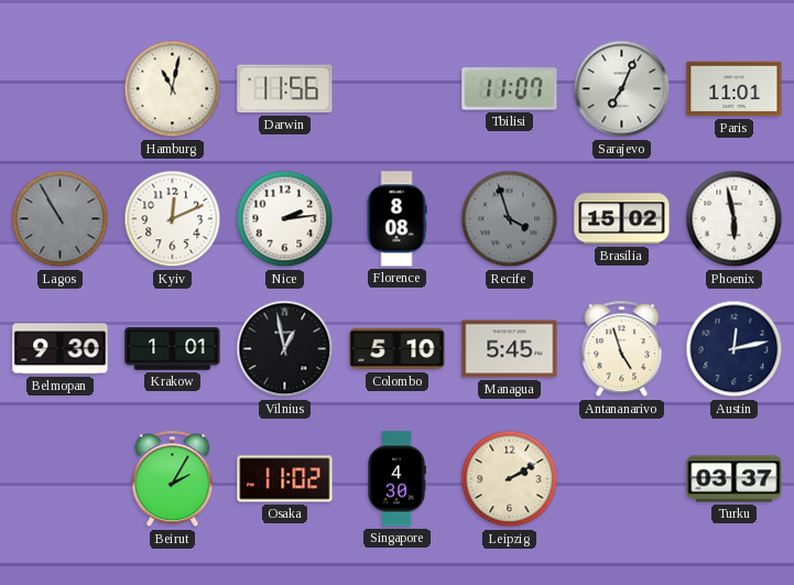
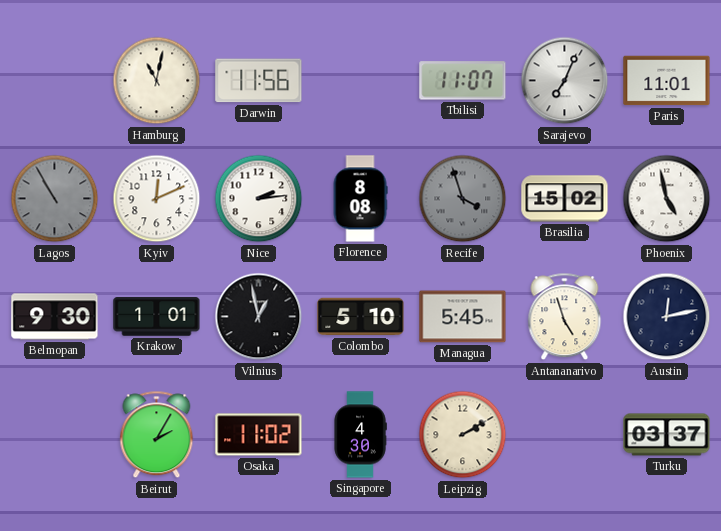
Phoenix: 5:58 -> 4:58
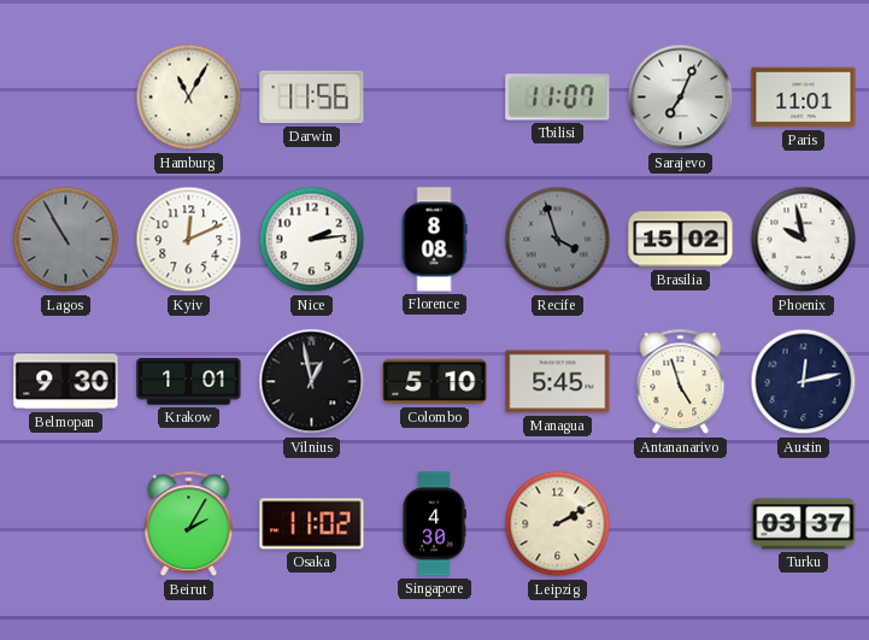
Hamburg: 11:02 -> 11:05
Phoenix: 4:58 -> 9:58
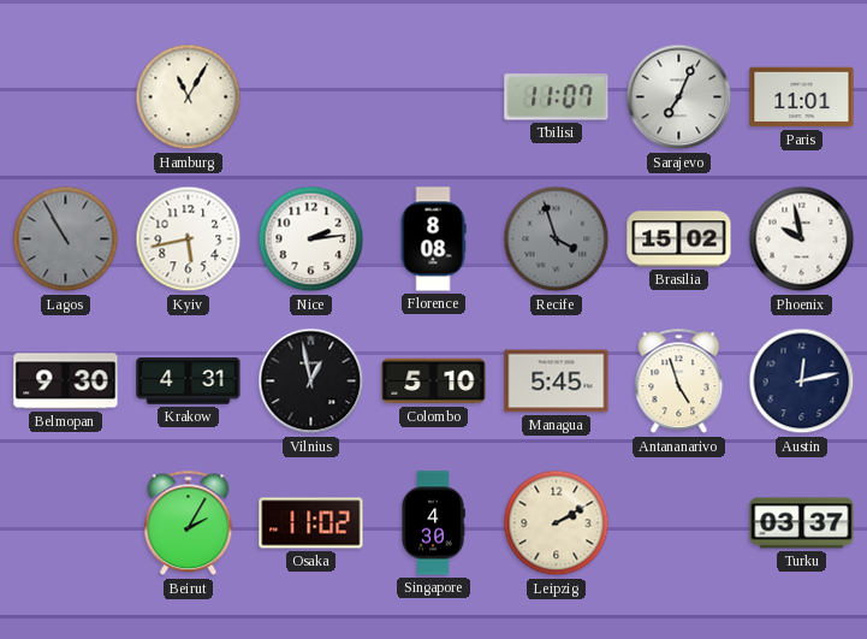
Darwin: 11:56 -> none
Kyiv: 12:11 -> 5:43
Krakow: 1:01 -> 4:31
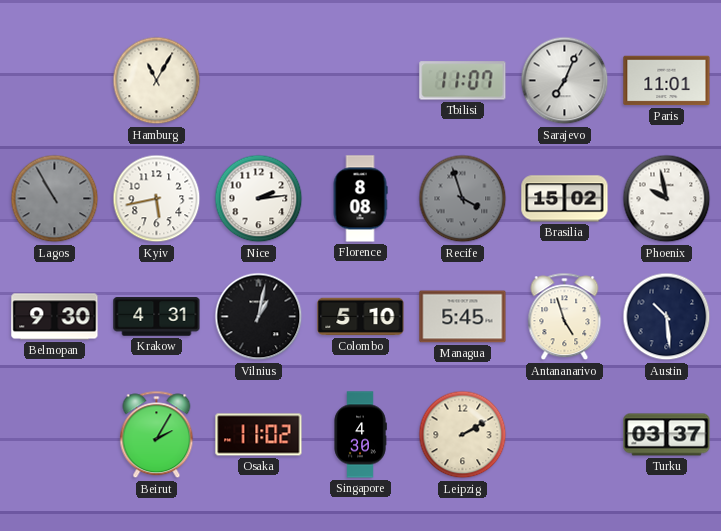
Vilnius: 12:58 -> 1:02
Austin: 12:13 -> 10:29
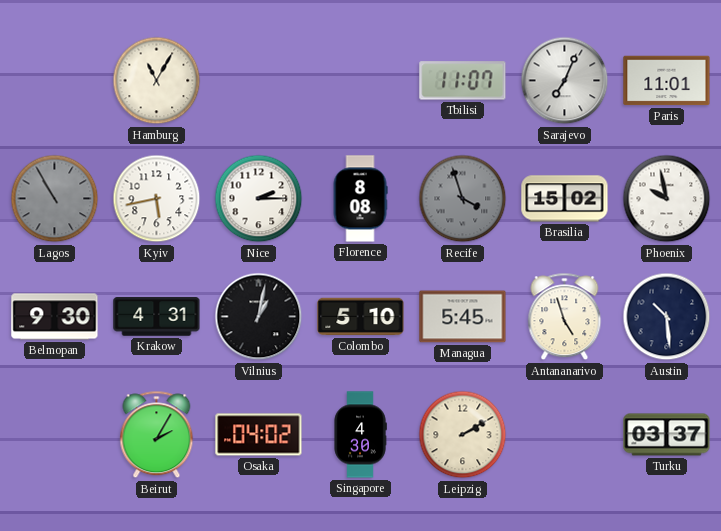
Nice: 2:14 -> 2:15
Osaka: 11:02 -> 04:02
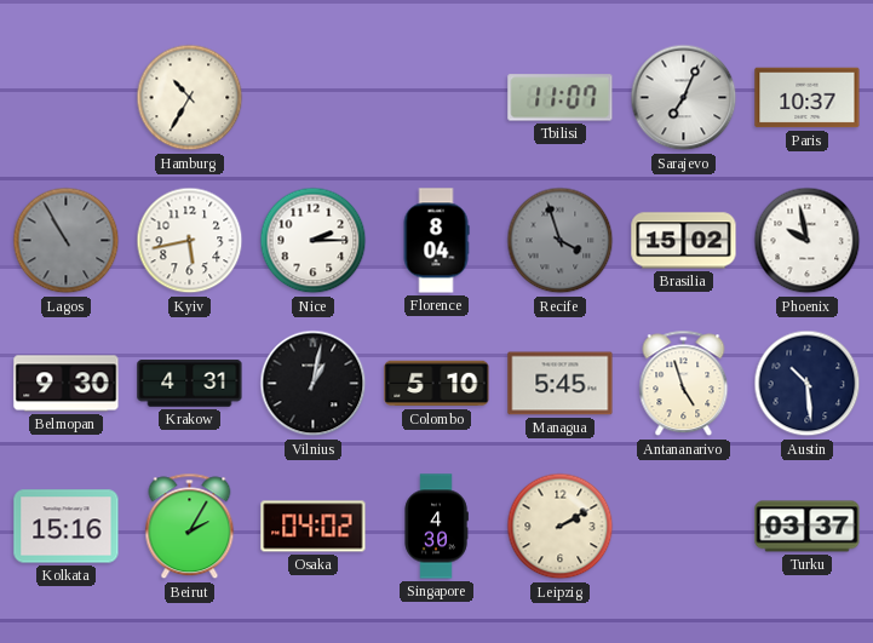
Hamburg: 11:05 -> 10:35
Paris: 11:01 -> 10:37
Florence: 8:08 -> 8:04
Kolkata: none -> 15:16
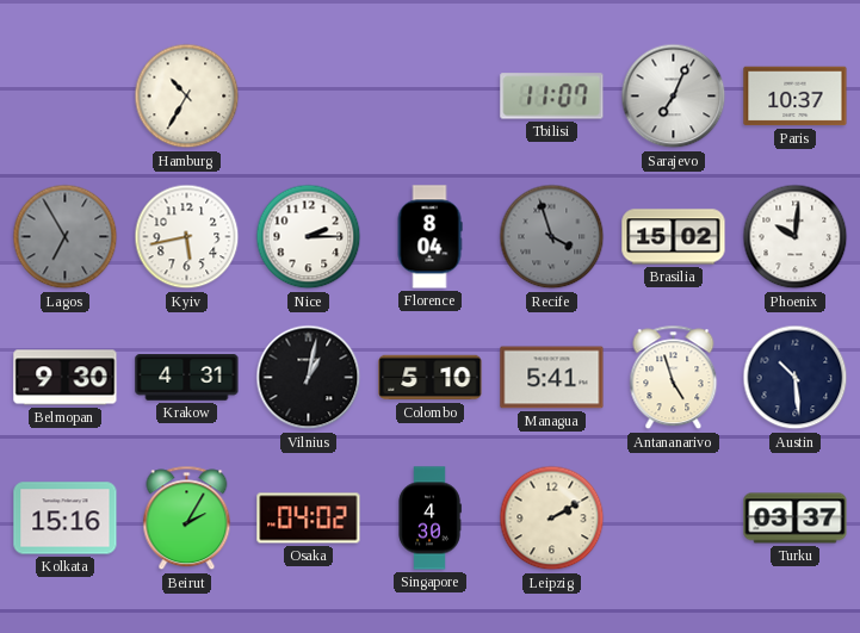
Lagos: 10:55 -> 6:55
Phoenix: 9:58 -> 10:01
Managua: 5:45 -> 5:41
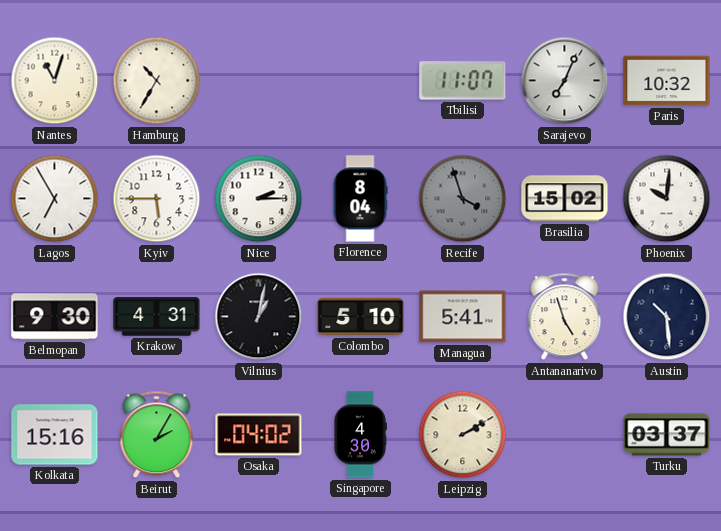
Nantes: none -> 11:03
Paris: 10:37 -> 10:32
Lagos dial: grey -> white
Kyiv: 5:43 -> 5:45
